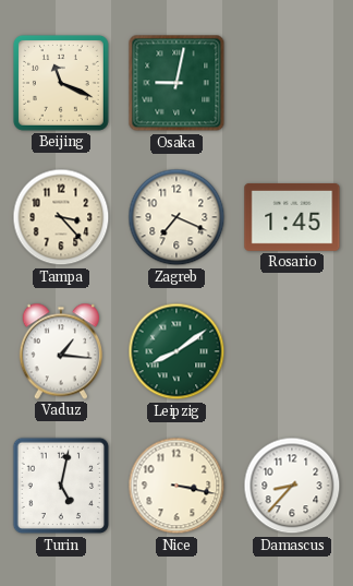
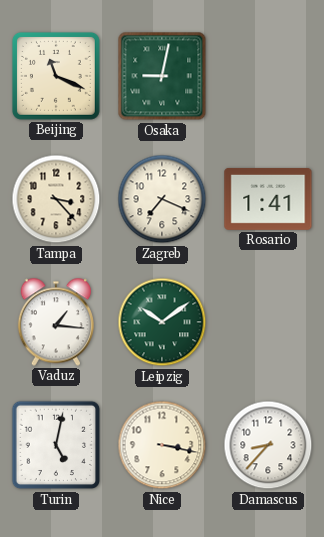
Rosario: 1:45 -> 1:41
Leipzig: 8:09 -> 10:09
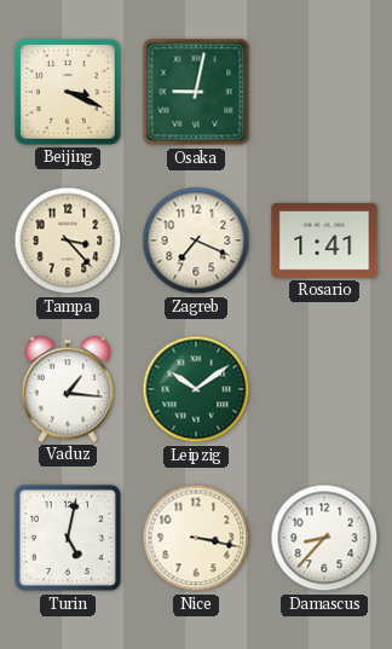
Beijing: 11:19 -> 3:19
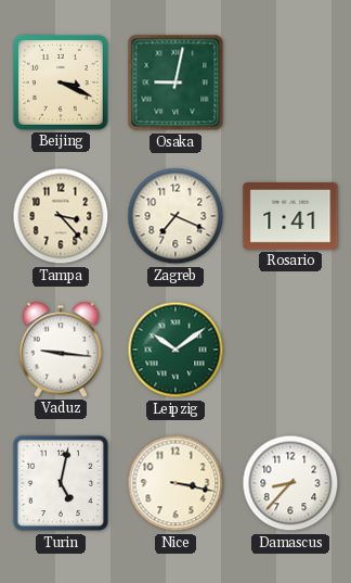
Vaduz: 1:16 -> 9:16
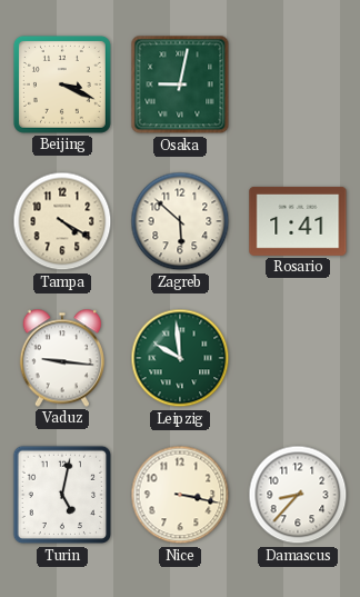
Tampa: 3:23 -> 4:20
Zagreb: 7:19 -> 5:52
Leipzig: 10:09 -> 9:59
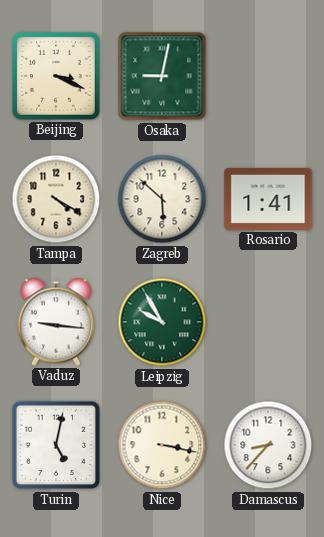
Leipzig: 9:59 -> 9:55
